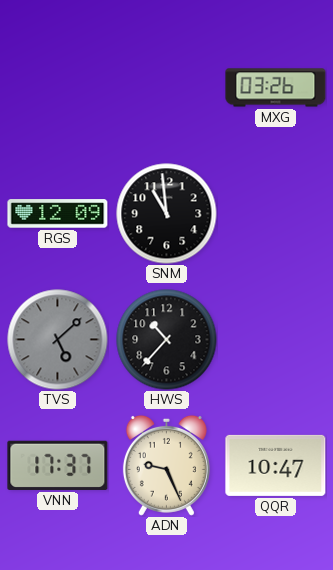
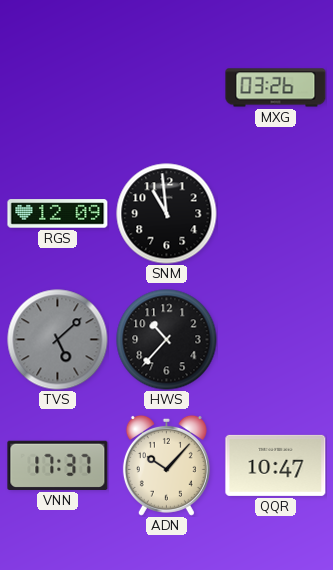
ADN: 9:26 -> 10:07
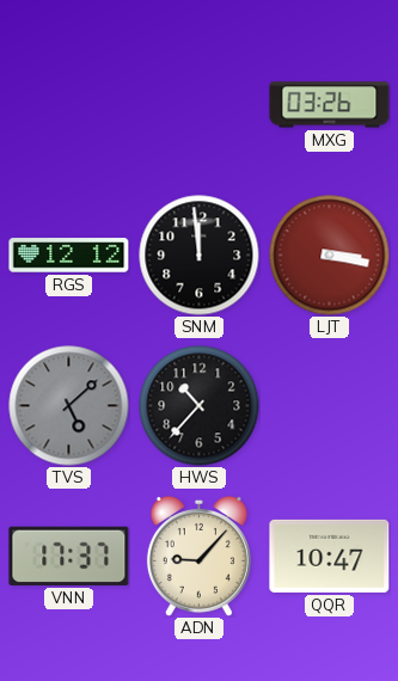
RGS: 12:09 -> 12:12
SNM: 10:59 -> 11:59
LJT: none -> 3:17
ADN: 10:07 -> 9:07
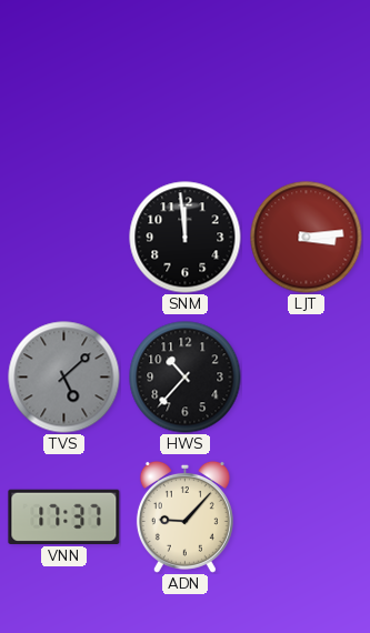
MXG: 03:26 -> none
RGS: 12:12 -> none
LJT: 3:17 -> 3:14
QQR: 10:47 -> none
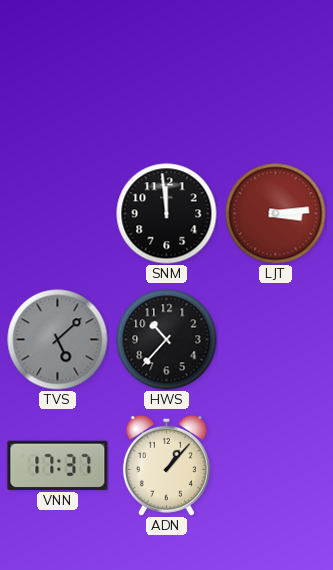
ADN: 9:07 -> 1:07
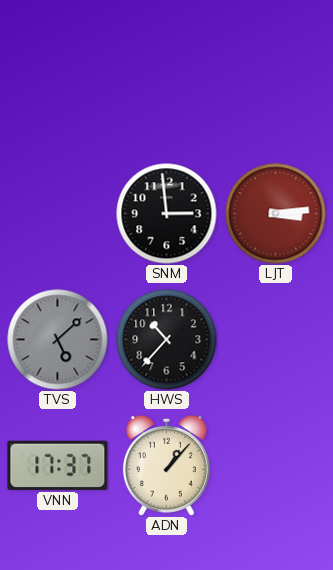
SNM: 11:59 -> 2:59
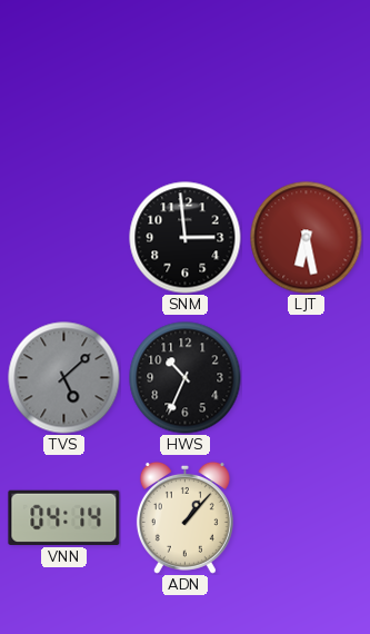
LJT: 3:14 -> 6:28
HWS: 10:37 -> 10:34
VNN: 17:37 -> 04:14
